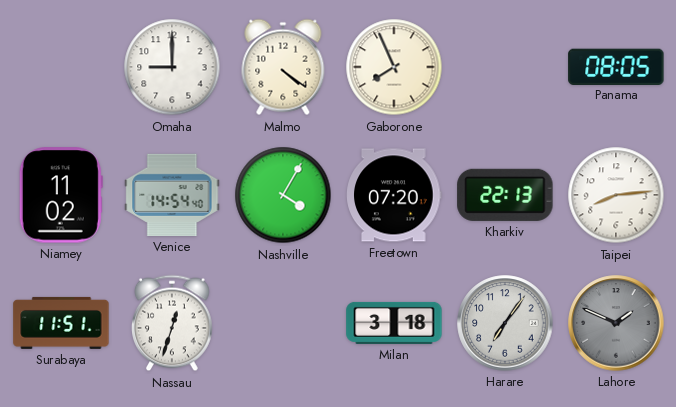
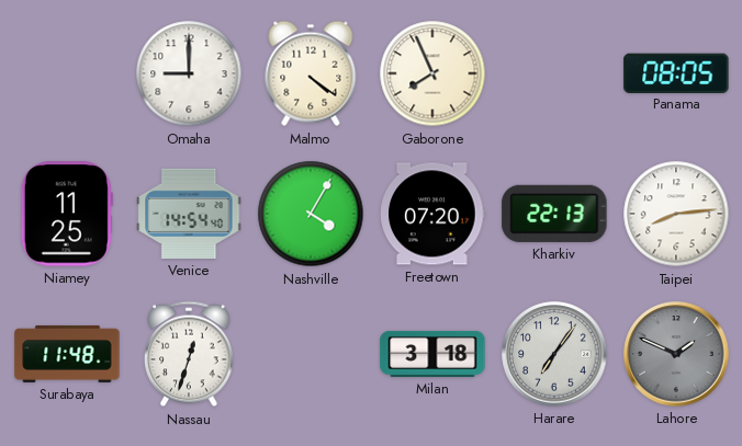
Niamey: 11:02 -> 11:25
Surabaya: 11:51 -> 11:48
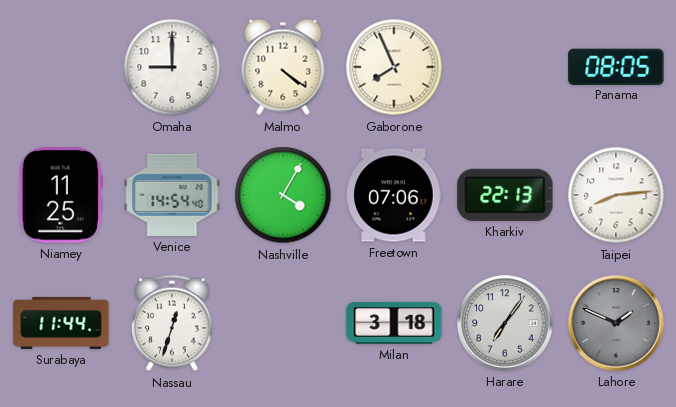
Freetown: 07:20 -> 07:06
Surabaya: 11:48 -> 11:44
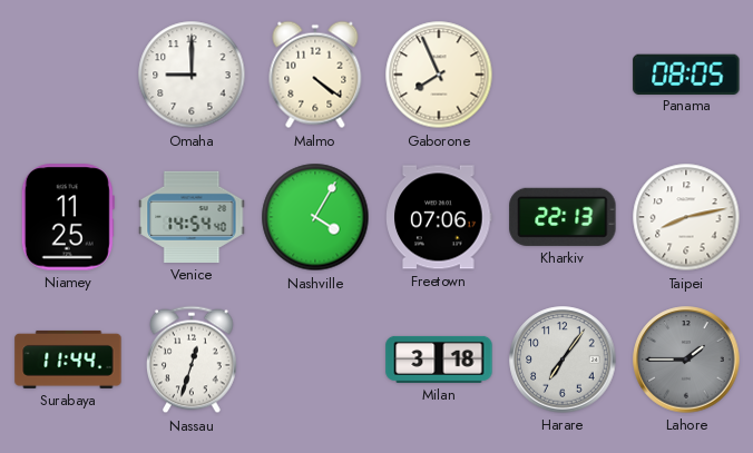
Taipei: 8:14 -> 8:13
Lahore: 1:49 -> 1:45
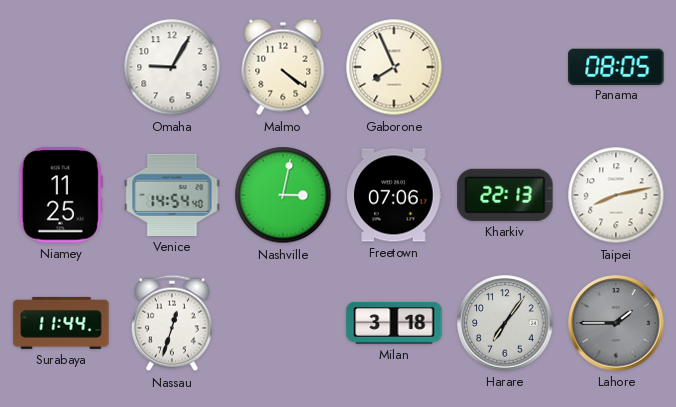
Omaha: 9:00 -> 9:05
Nashville: 4:05 -> 3:02
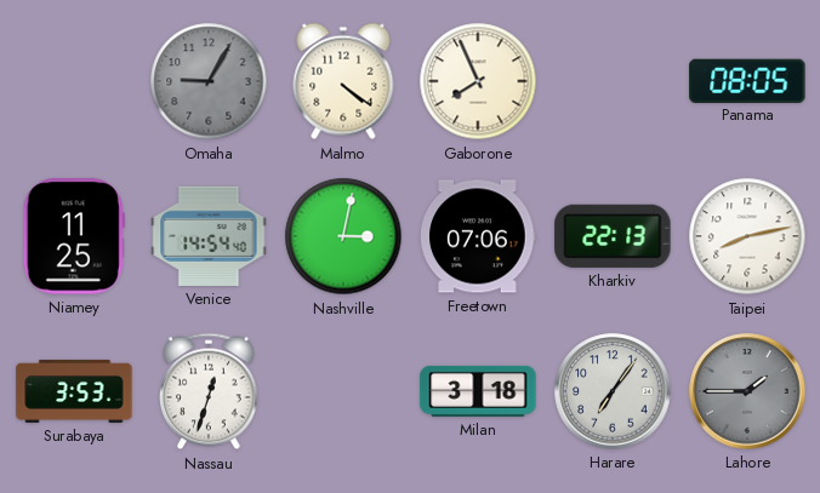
Omaha dial: white -> grey
Surabaya: 11:44 -> 3:53
